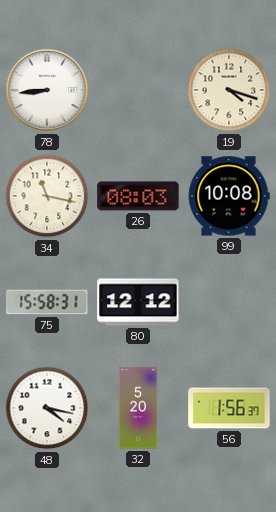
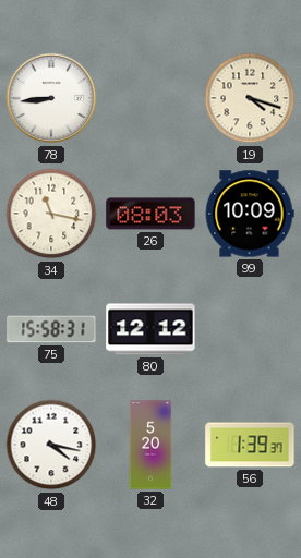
99: 10:08 -> 10:09
56: 1:56 -> 1:39
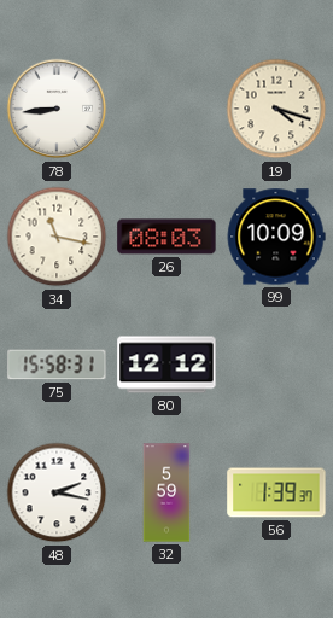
48: 4:17 -> 2:17
32: 5:20 -> 5:59
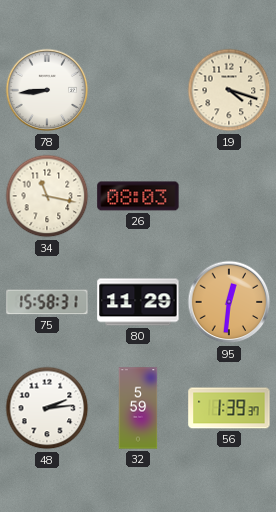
99: 10:09 -> none
80: 12:12 -> 11:29
95: none -> 12:31
48: 2:17 -> 2:14
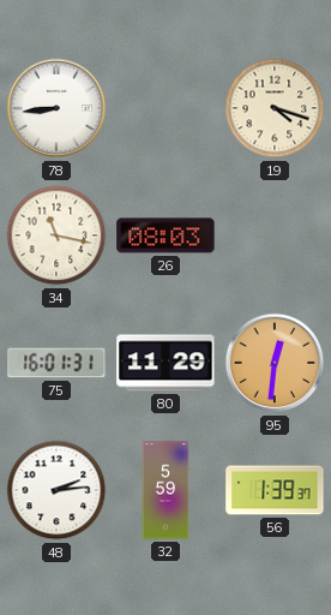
75: 15:58 -> 16:01
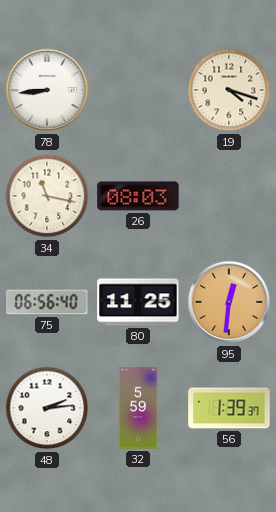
75: 16:01 -> 06:56
80: 11:29 -> 11:25
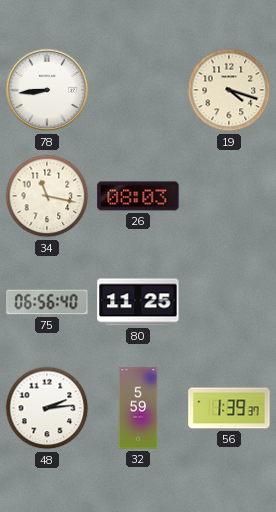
95: 12:31 -> none
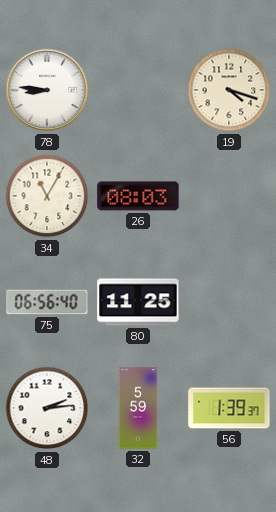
78: 8:44 -> 8:46
34: 11:17 -> 11:05
